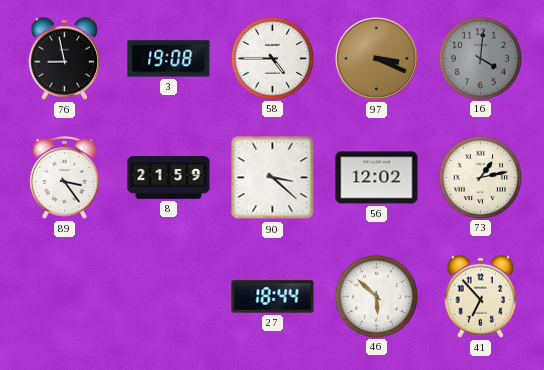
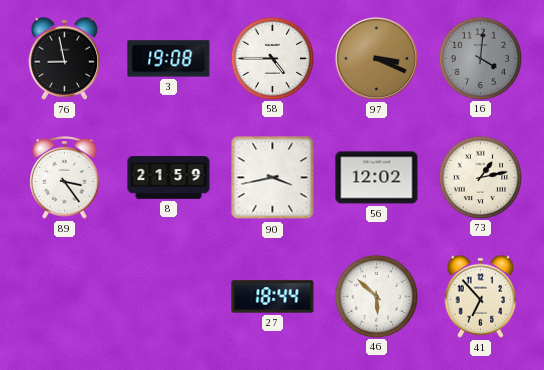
90: 3:22 -> 3:43
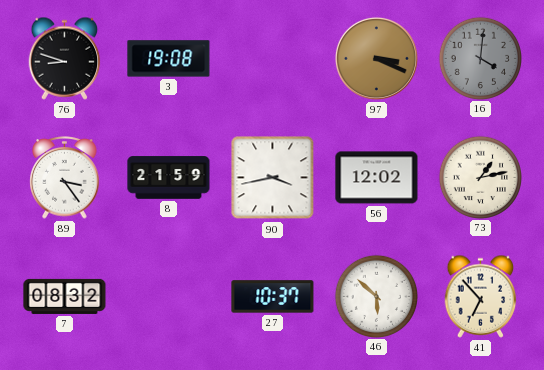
76: 8:58 -> 8:48
58: 4:45 -> none
7: none -> 08:32
27: 18:44 -> 10:37
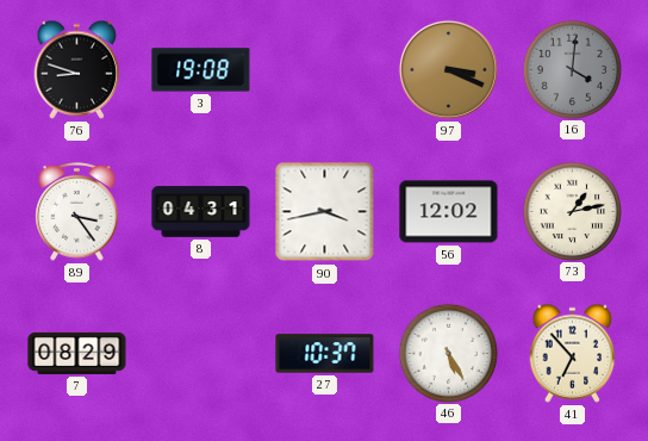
8: 21:59 -> 04:31
7: 08:32 -> 08:29
46: 5:52 -> 5:25
